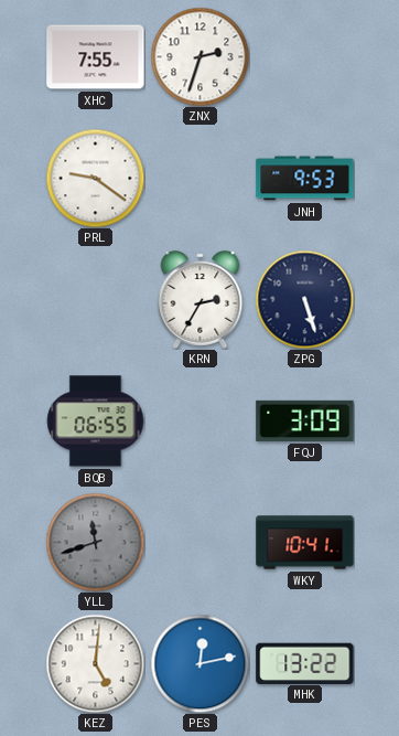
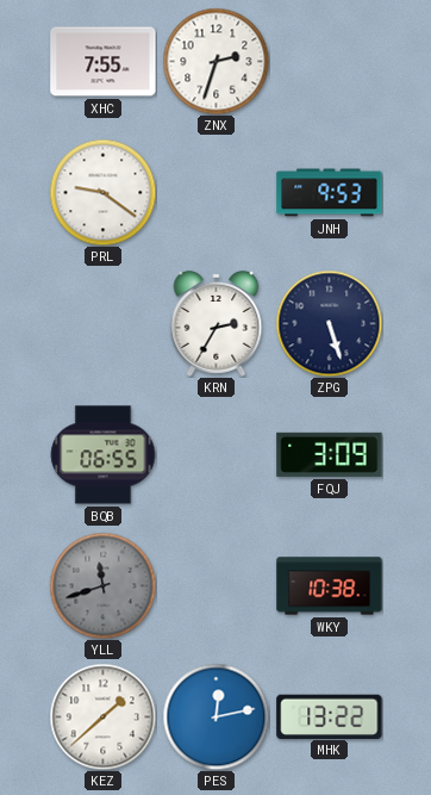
WKY: 10:41 -> 10:38
KEZ: 5:01 -> 1:38
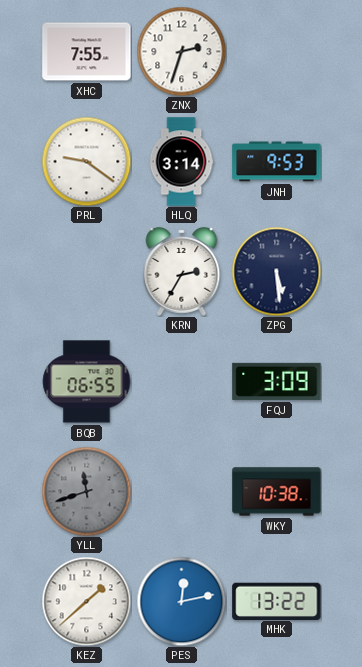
HLQ: none -> 3:14
ZPG: 5:27 -> 5:29
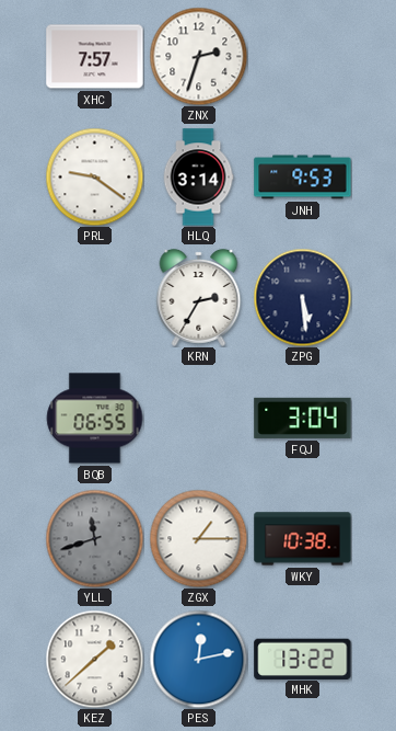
XHC: 7:55 -> 7:57
FQJ: 3:09 -> 3:04
ZGX: none -> 1:15
